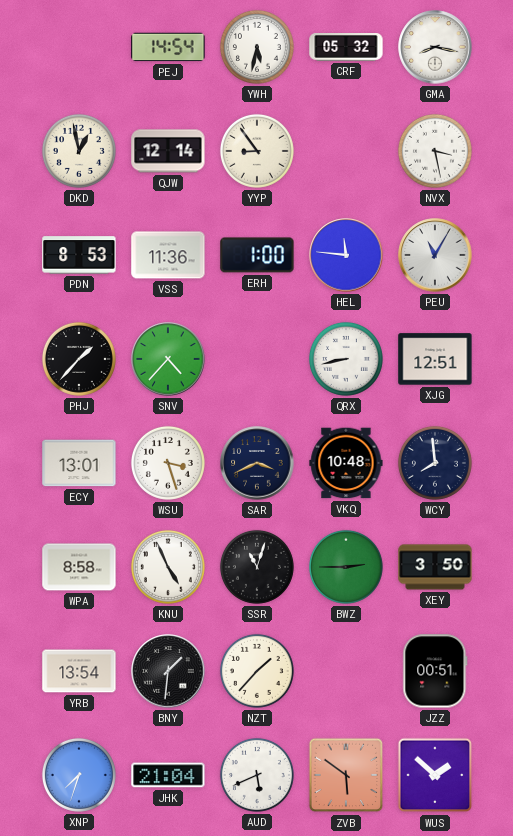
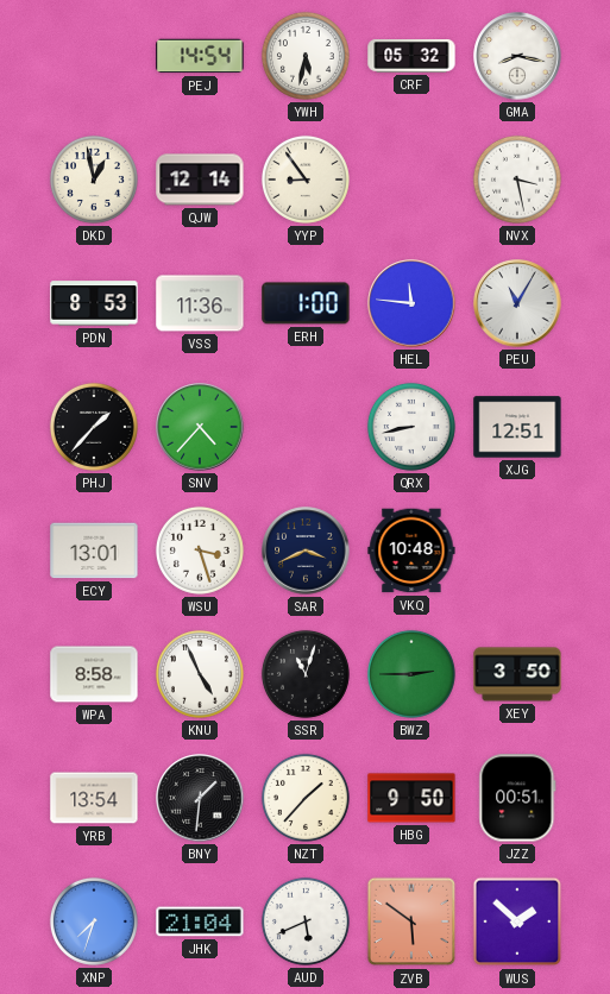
WCY: 7:59 -> none
HBG: none -> 9:50
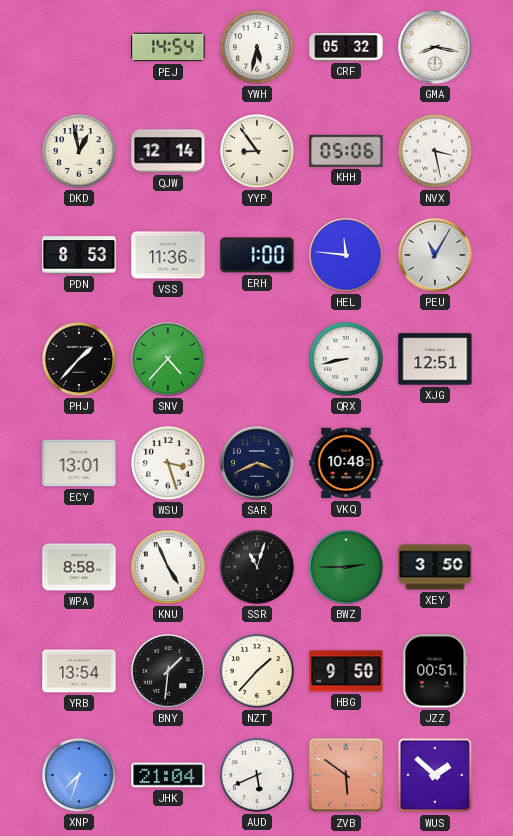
KHH: none -> 05:06
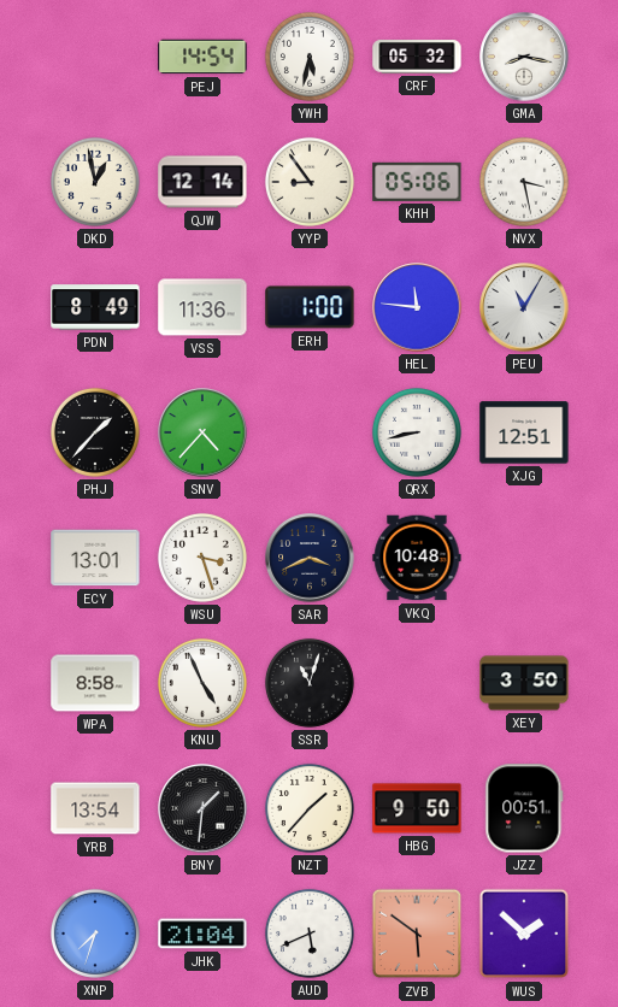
PDN: 8:53 -> 8:49
BWZ: 2:45 -> none
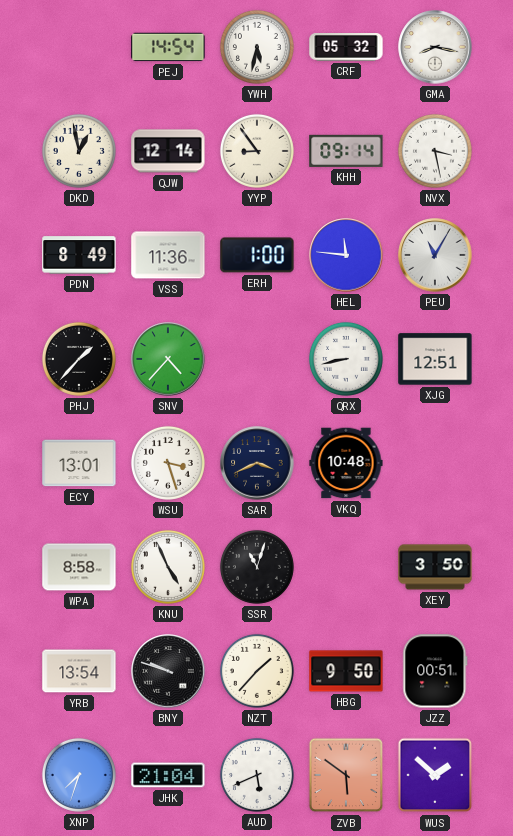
KHH: 05:06 -> 09:14
BNY: 1:31 -> 9:48
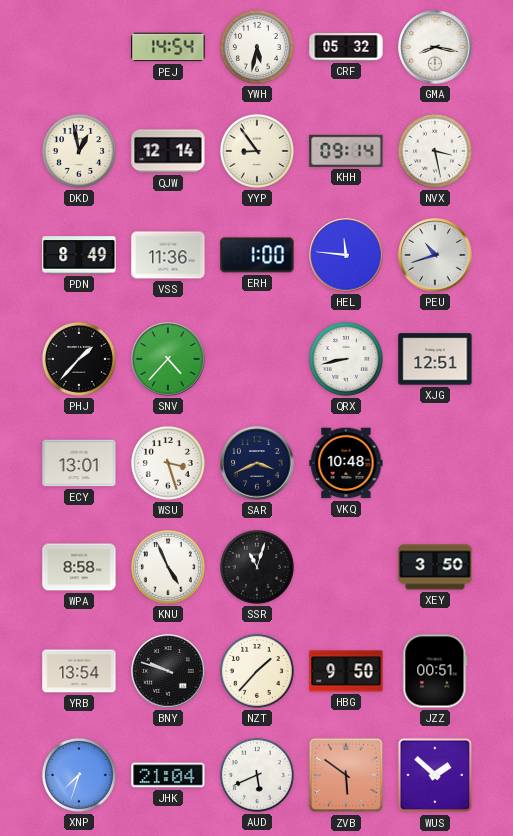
PEU: 11:05 -> 10:42
